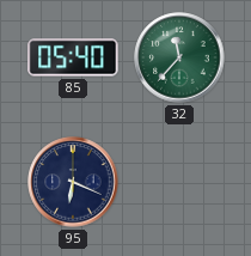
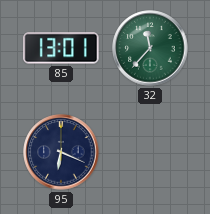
85: 05:40 -> 13:01
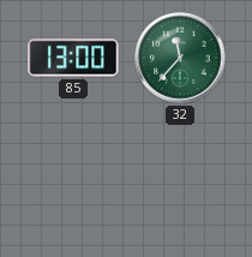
85: 13:01 -> 13:00
95: 6:19 -> none
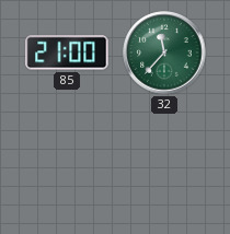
85: 13:00 -> 21:00
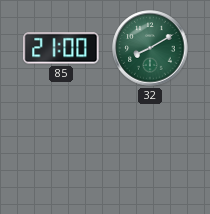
32: 11:37 -> 8:10
